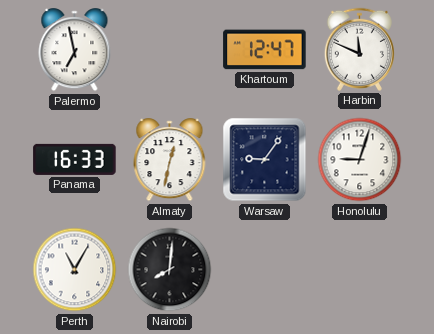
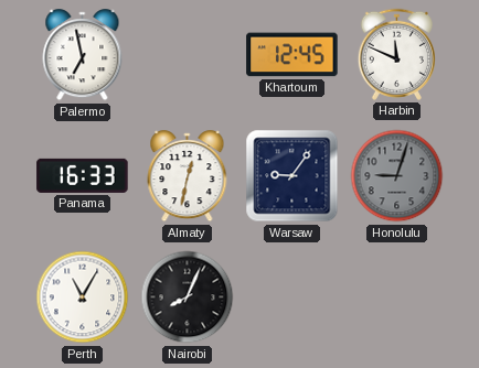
Khartoum: 12:47 -> 12:45
Honolulu dial: white -> grey
Nairobi: 8:01 -> 8:04
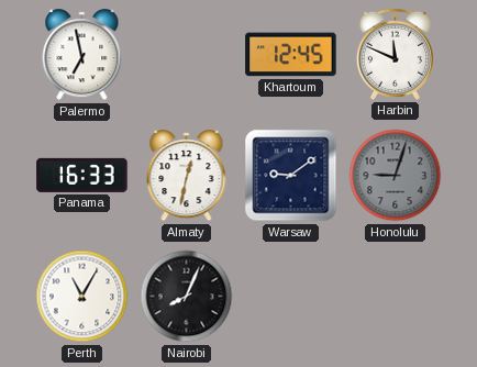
Warsaw: 9:06 -> 9:09
